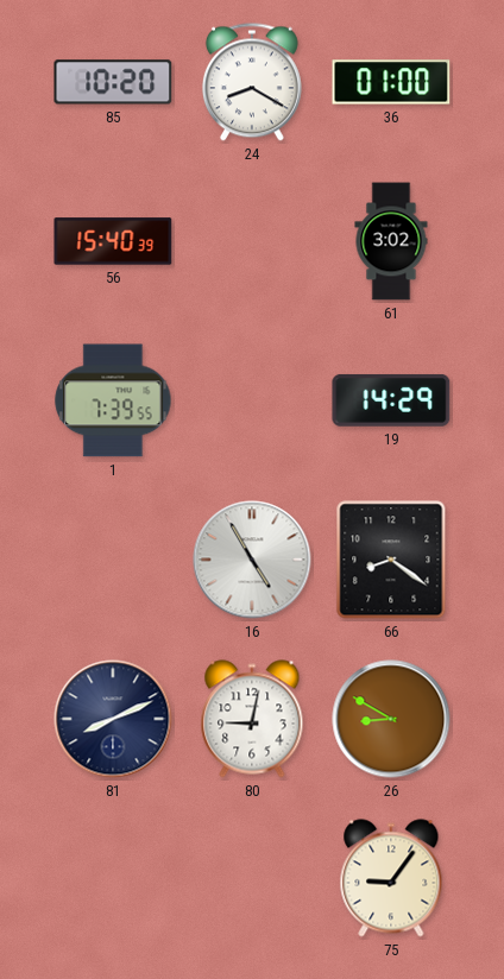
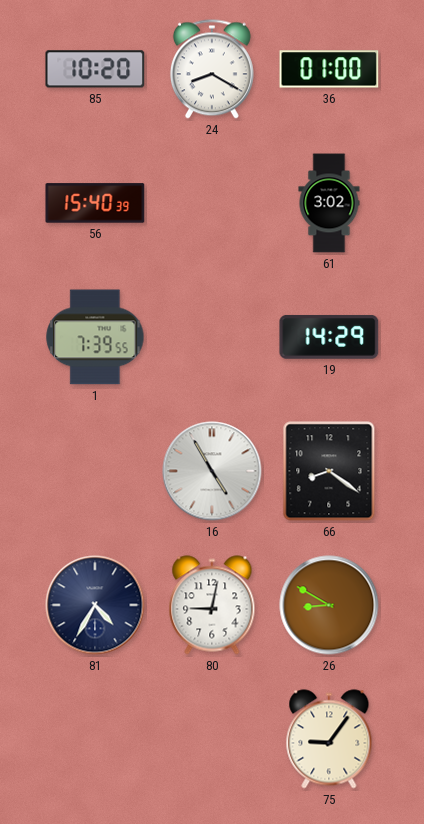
81: 8:11 -> 4:35
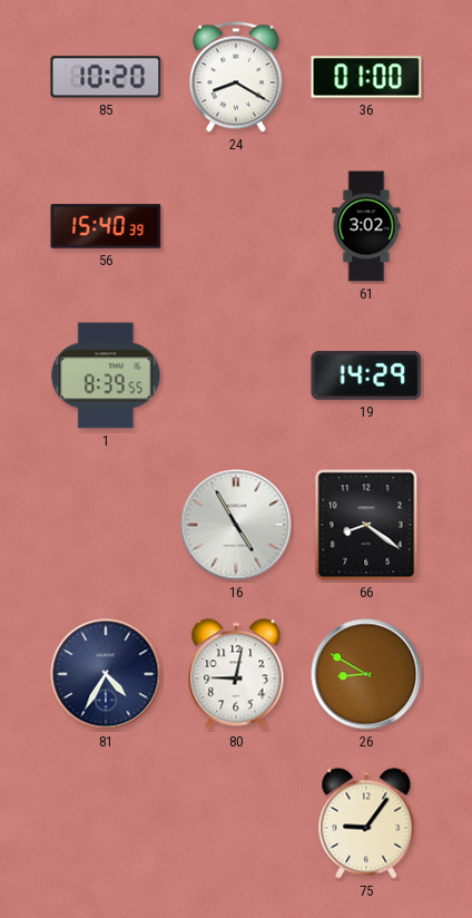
1: 7:39 -> 8:39
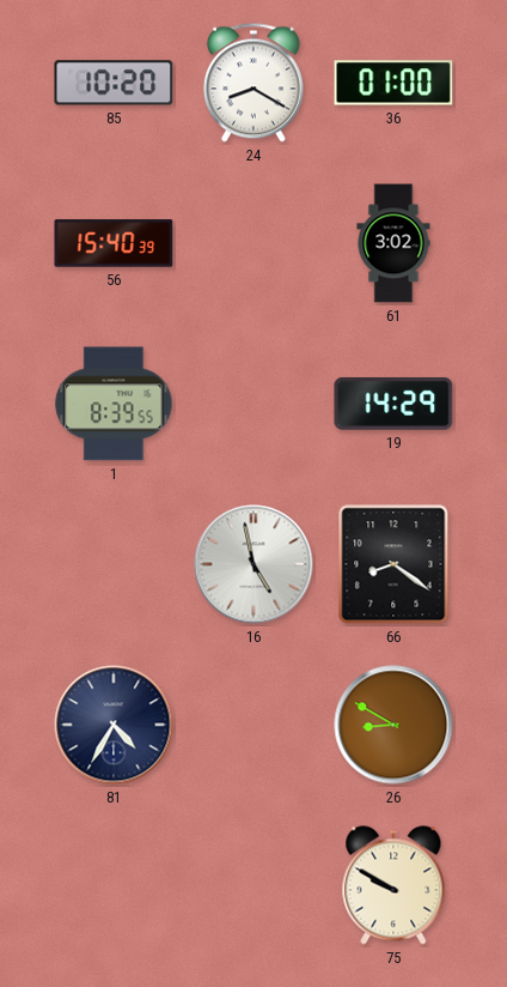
16: 4:55 -> 4:58
80: 9:02 -> none
75: 9:06 -> 9:50
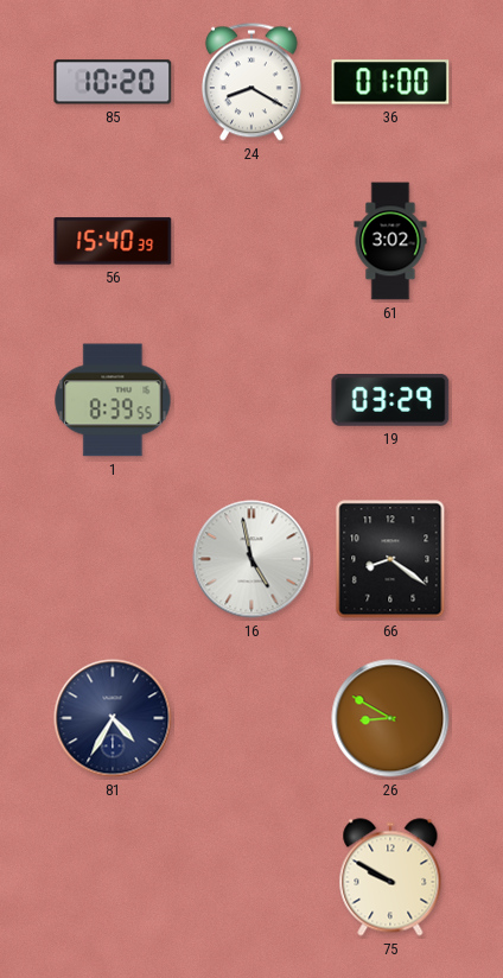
19: 14:29 -> 03:29
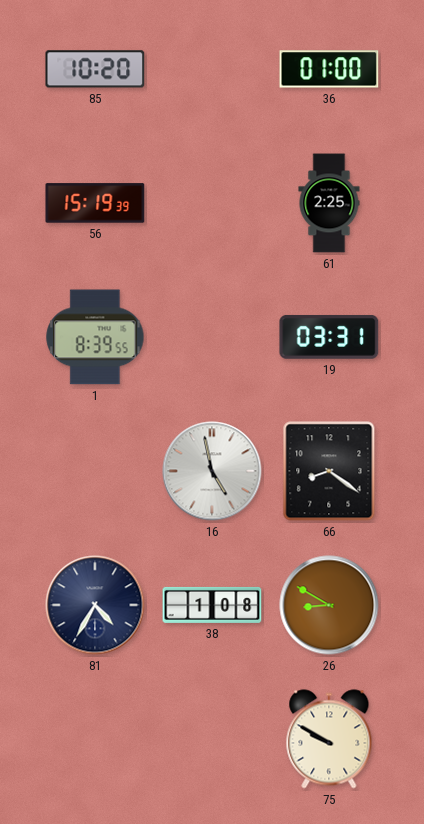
24: 8:20 -> none
56: 15:40 -> 15:19
61: 3:02 -> 2:25
19: 03:29 -> 03:31
38: none -> 1:08
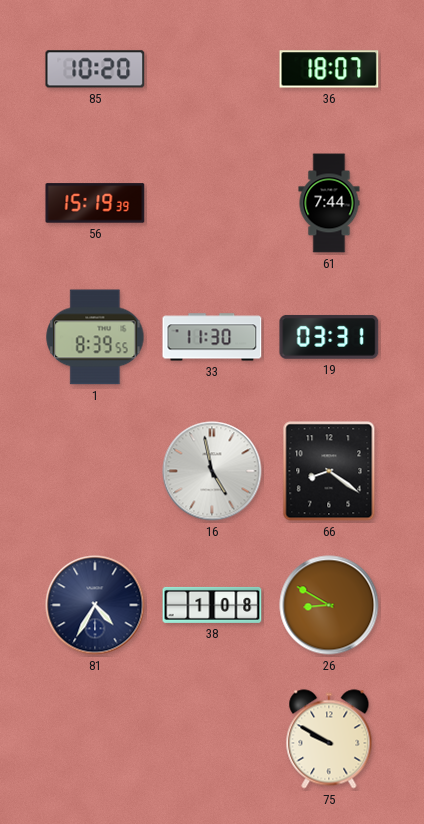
36: 01:00 -> 18:07
61: 2:25 -> 7:44
33: none -> 11:30
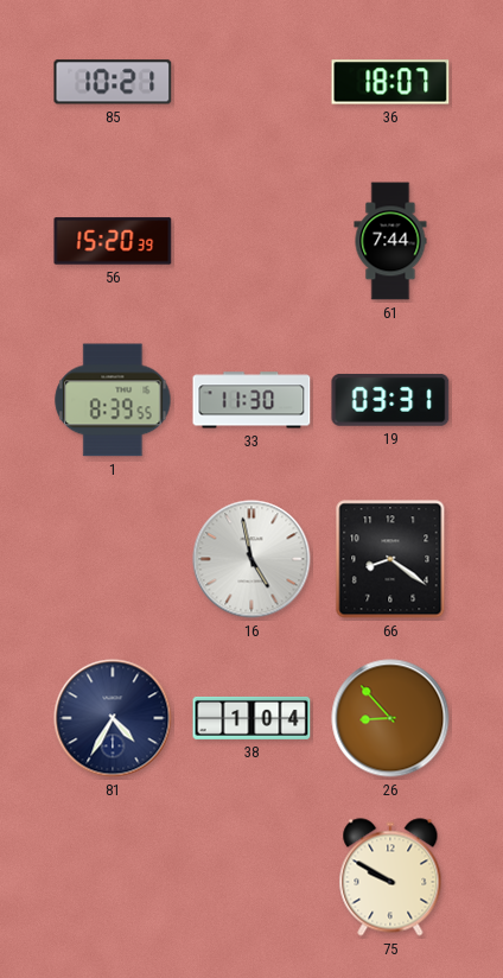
85: 10:20 -> 10:21
56: 15:19 -> 15:20
38: 1:08 -> 1:04
26: 8:50 -> 8:53
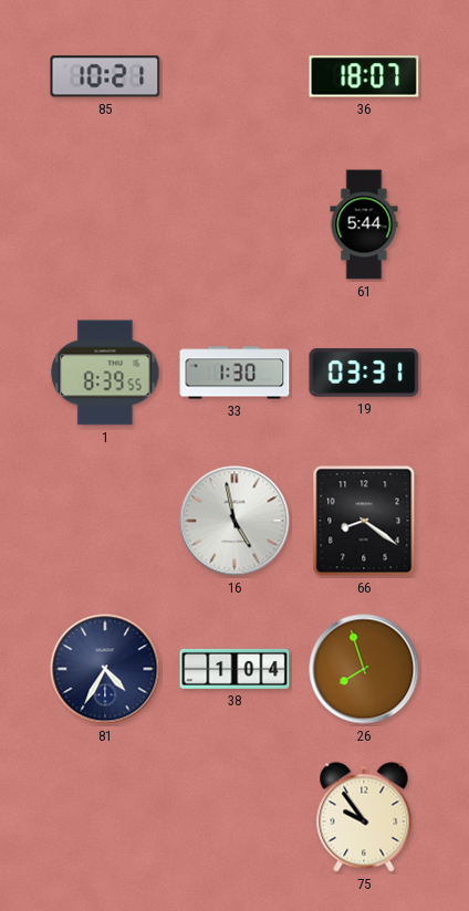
56: 15:20 -> none
61: 7:44 -> 5:44
33: 11:30 -> 1:30
26: 8:53 -> 7:57
75: 9:50 -> 9:54
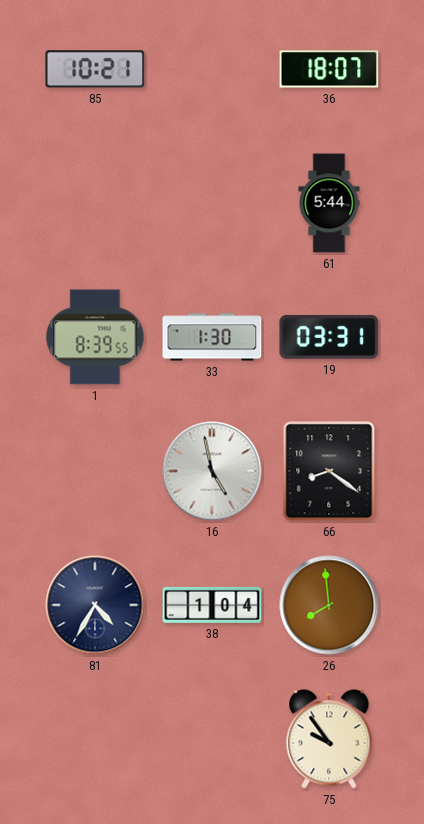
26: 7:57 -> 7:59
